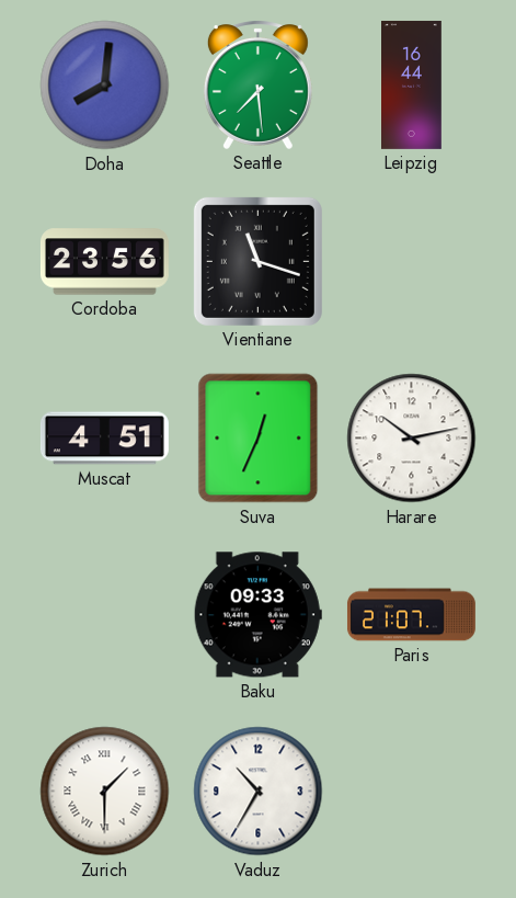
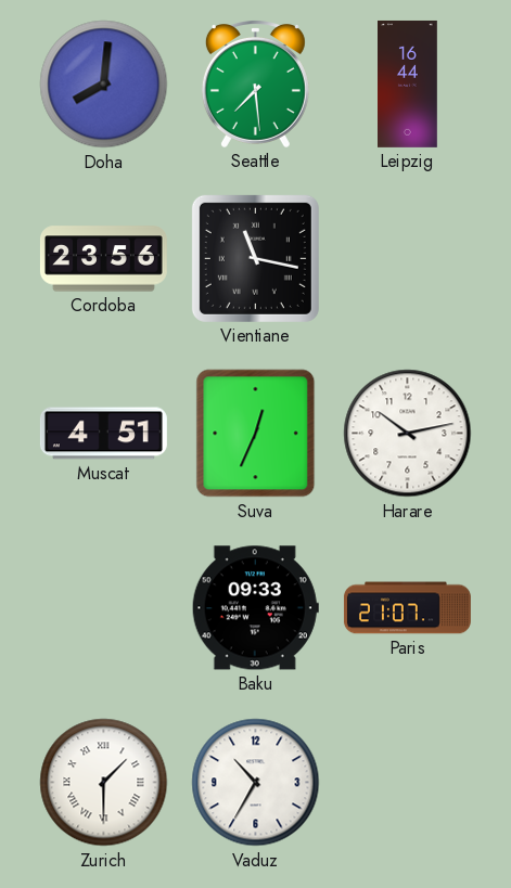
Vientiane: 11:18 -> 11:17
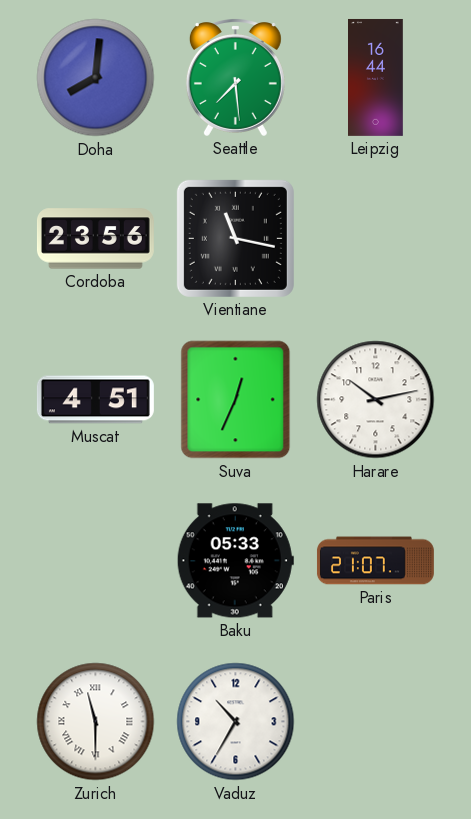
Baku: 09:33 -> 05:33
Zurich: 1:30 -> 11:30
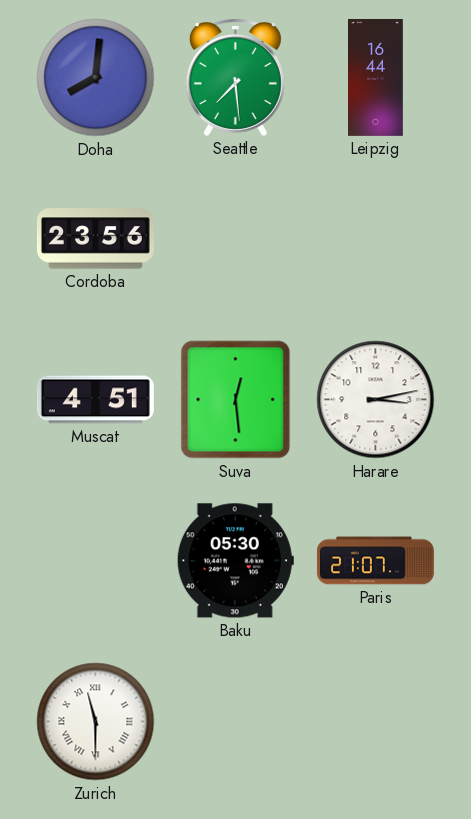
Vientiane: 11:17 -> none
Suva: 12:34 -> 12:29
Harare: 10:13 -> 3:13
Baku: 05:33 -> 05:30
Vaduz: 10:35 -> none
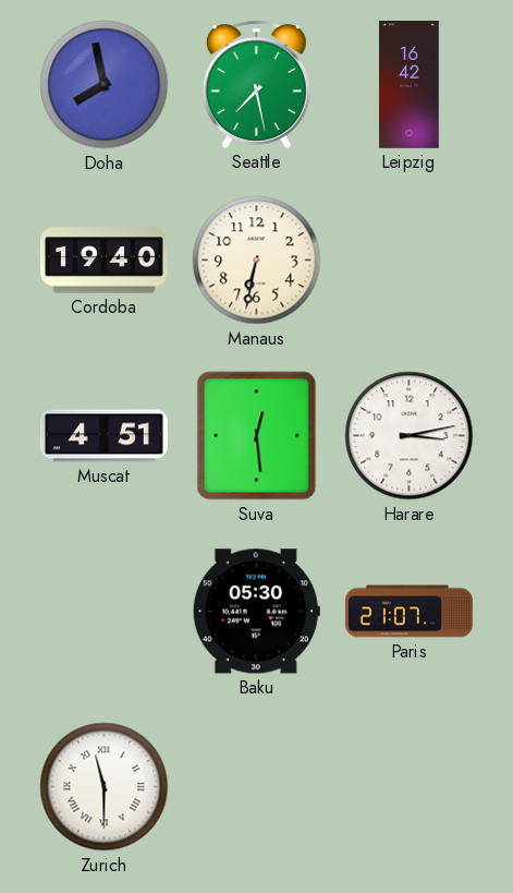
Doha: 8:01 -> 7:58
Seattle: 7:29 -> 7:28
Leipzig: 16:44 -> 16:42
Cordoba: 23:56 -> 19:40
Manaus: none -> 6:32
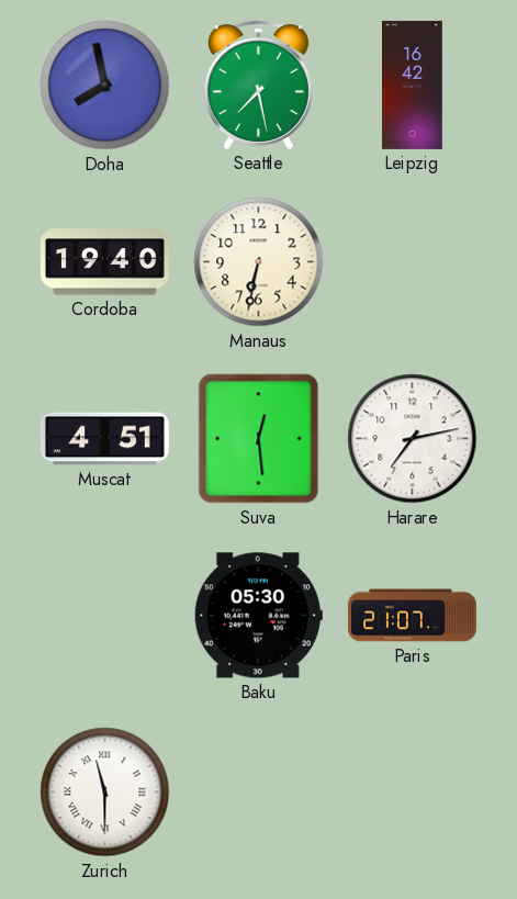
Harare: 3:13 -> 7:13
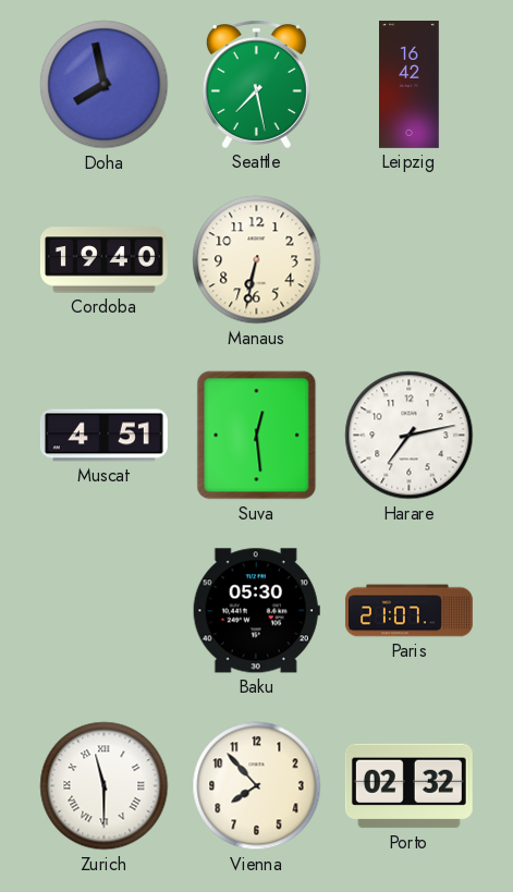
Vienna: none -> 7:53
Porto: none -> 02:32
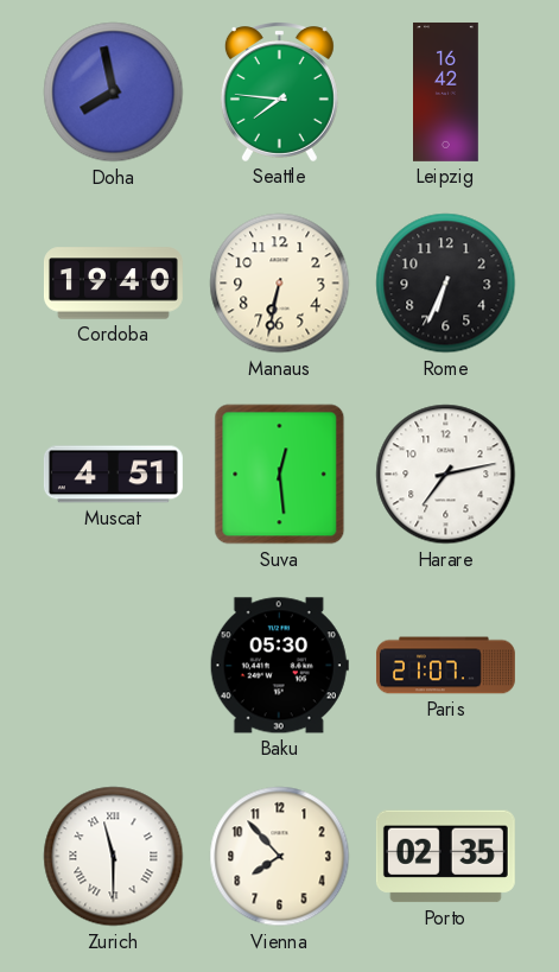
Seattle: 7:28 -> 7:46
Rome: none -> 6:34
Porto: 02:32 -> 02:35
